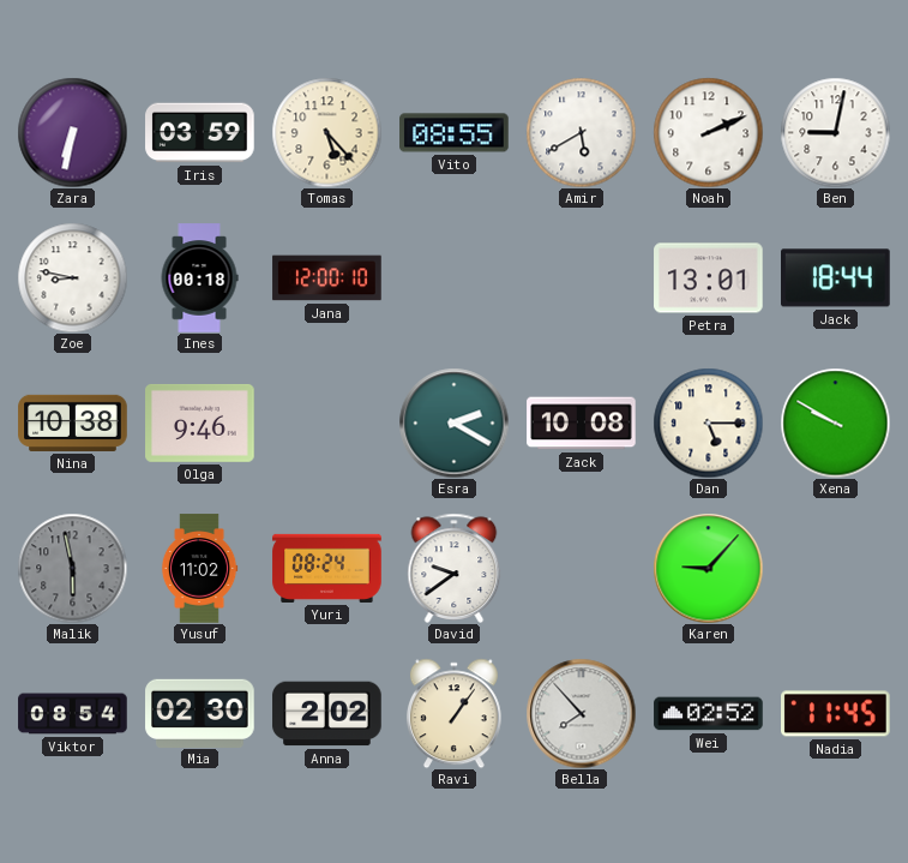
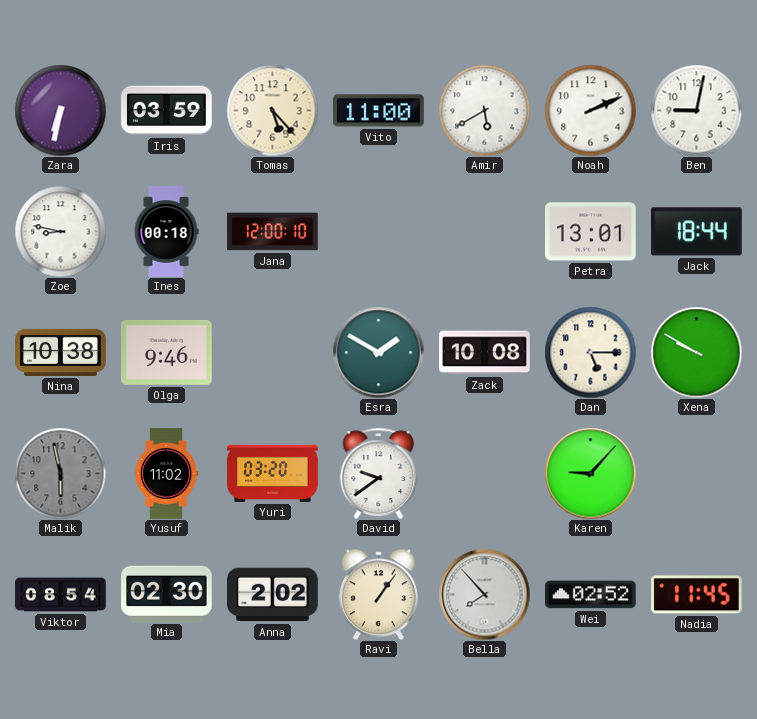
Vito: 08:55 -> 11:00
Esra: 2:20 -> 1:50
Yuri: 08:24 -> 03:20
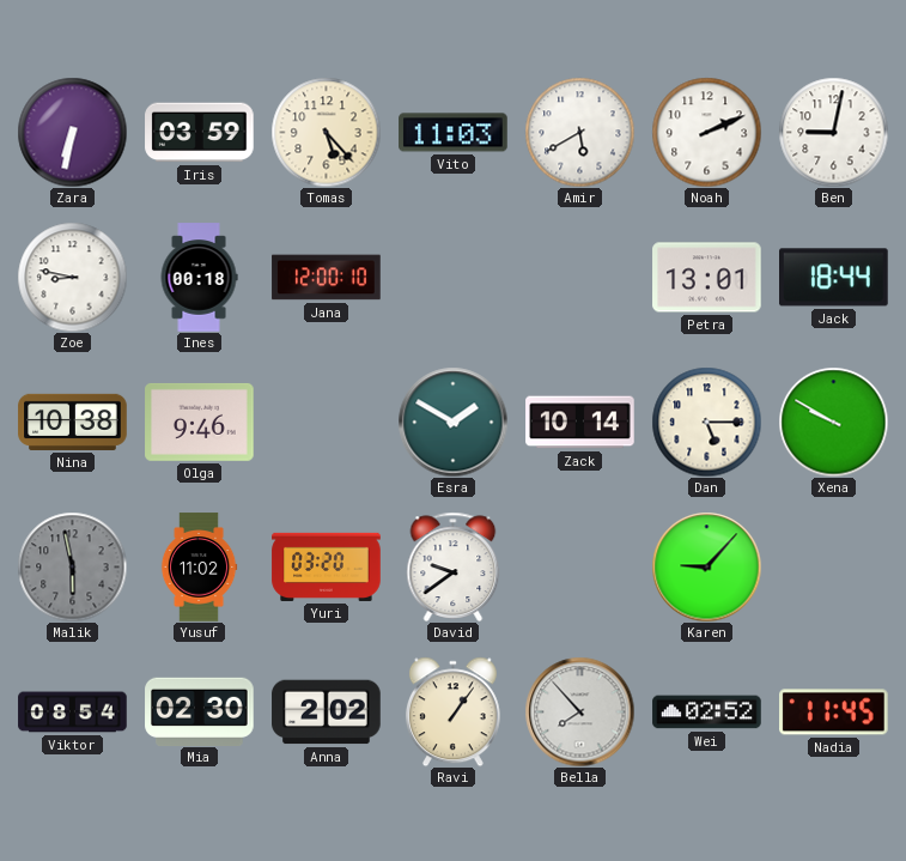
Vito: 11:00 -> 11:03
Zack: 10:08 -> 10:14
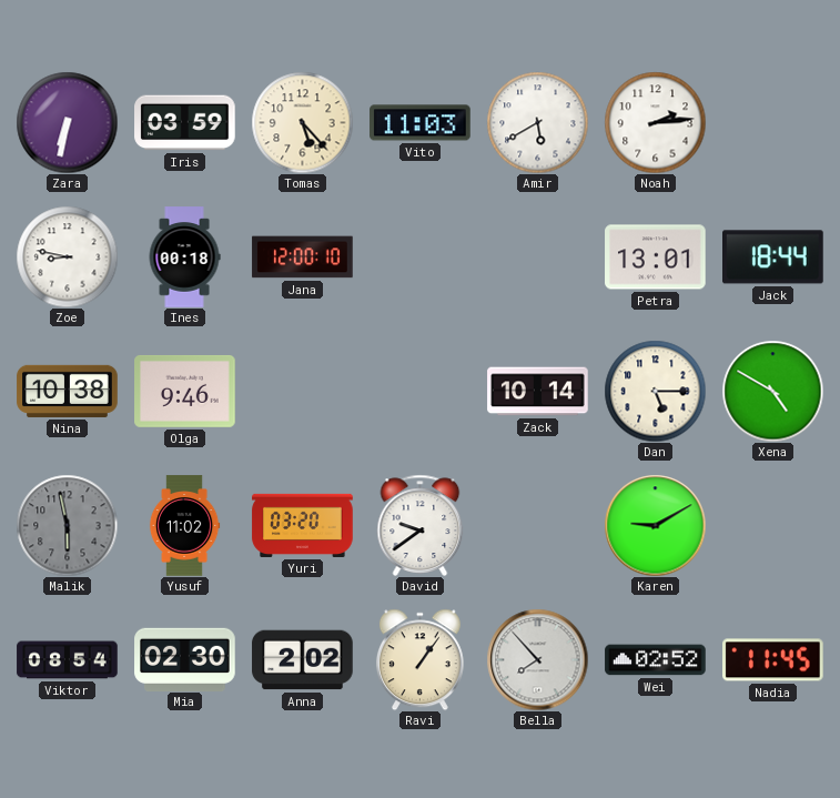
Noah: 2:11 -> 2:14
Ben: 9:02 -> none
Esra: 1:50 -> none
Xena: 9:50 -> 4:50
Karen: 9:07 -> 9:10
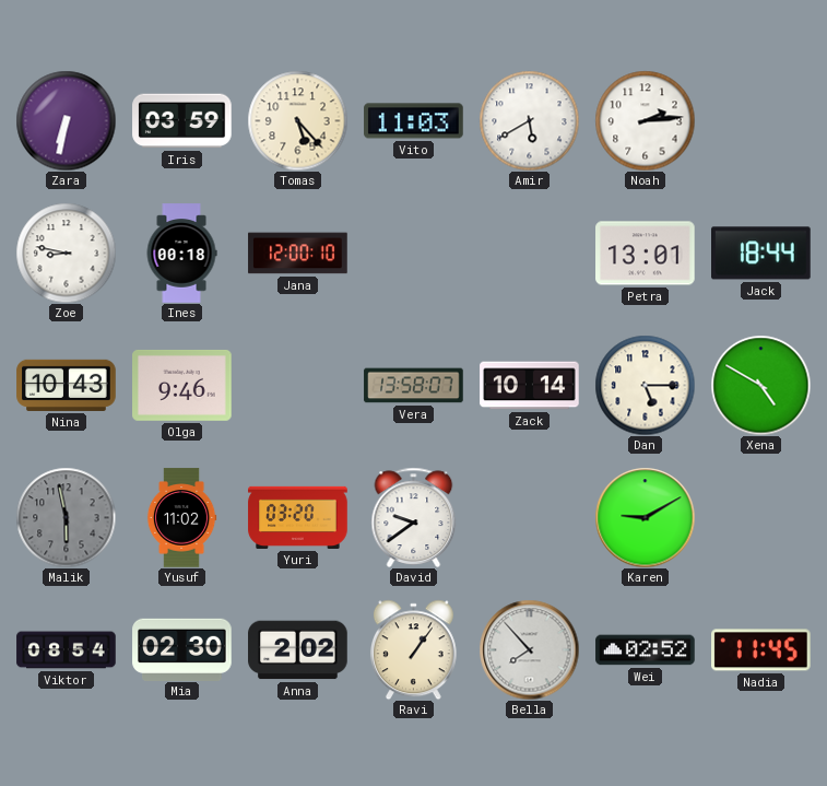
Nina: 10:38 -> 10:43
Vera: none -> 13:58
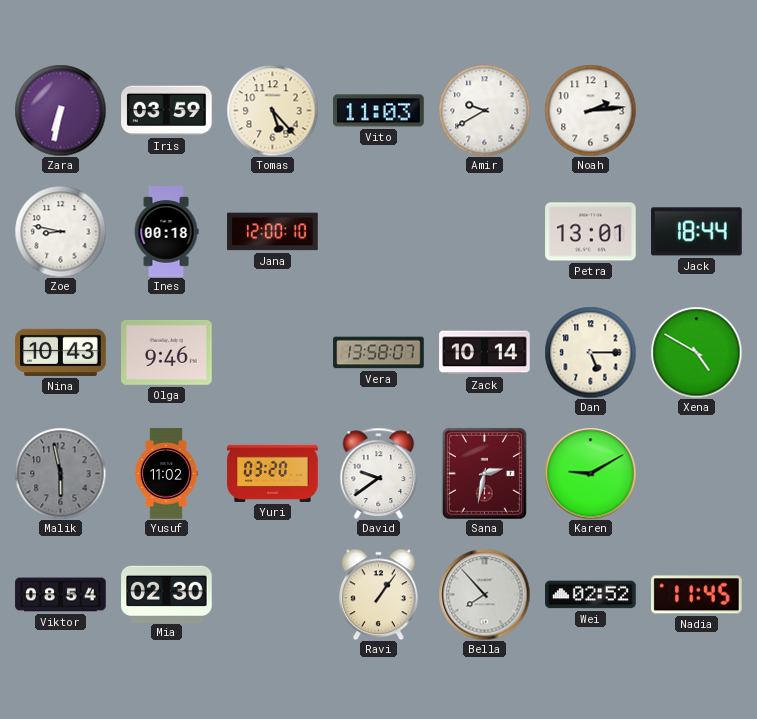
Amir: 5:40 -> 9:40
Sana: none -> 2:32
Anna: 2:02 -> none
